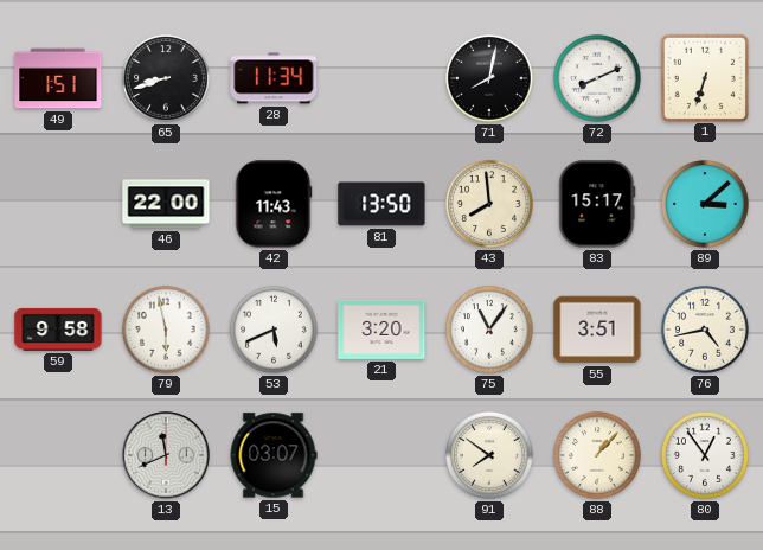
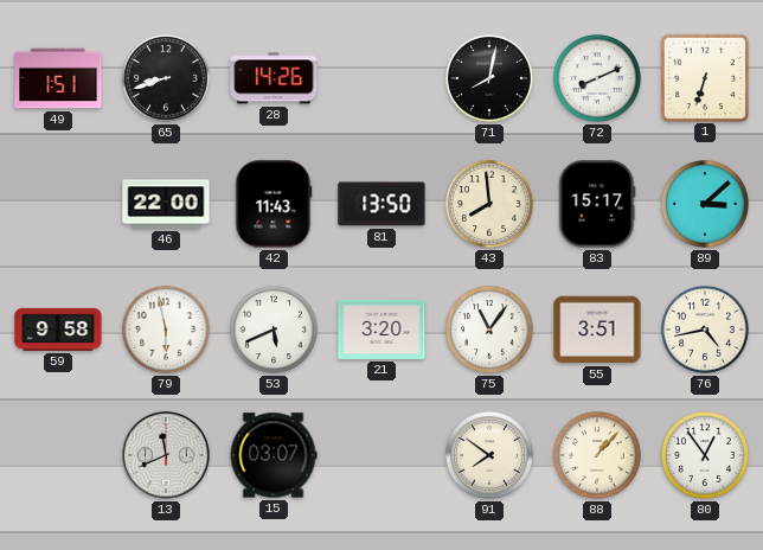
28: 11:34 -> 14:26
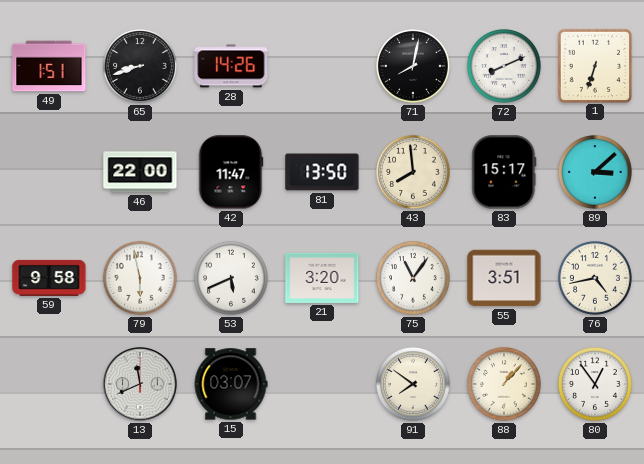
42: 11:43 -> 11:47
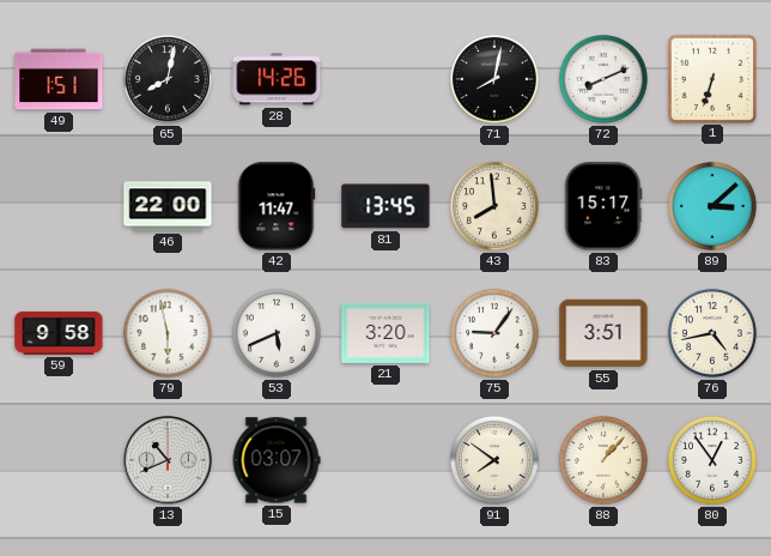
65: 8:42 -> 8:02
81: 13:50 -> 13:45
75: 11:06 -> 9:06
13: 11:41 -> 10:41
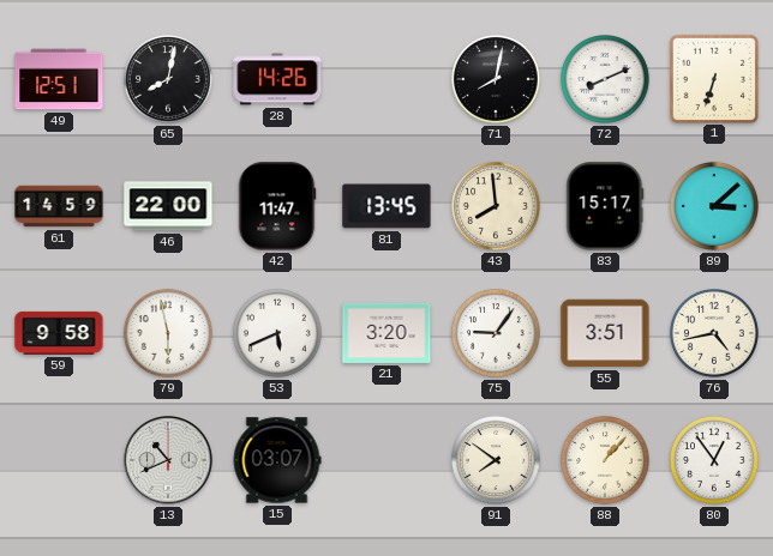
49: 1:51 -> 12:51
61: none -> 14:59
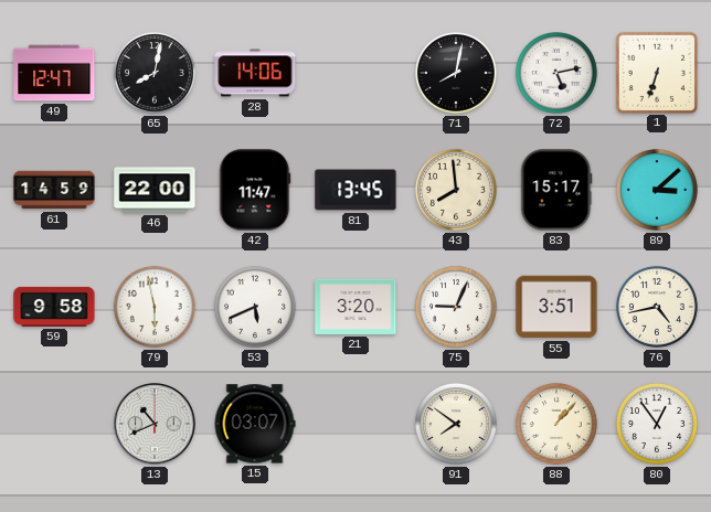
49: 12:51 -> 12:47
28: 14:26 -> 14:06
72: 8:11 -> 5:13
75: 9:06 -> 9:04
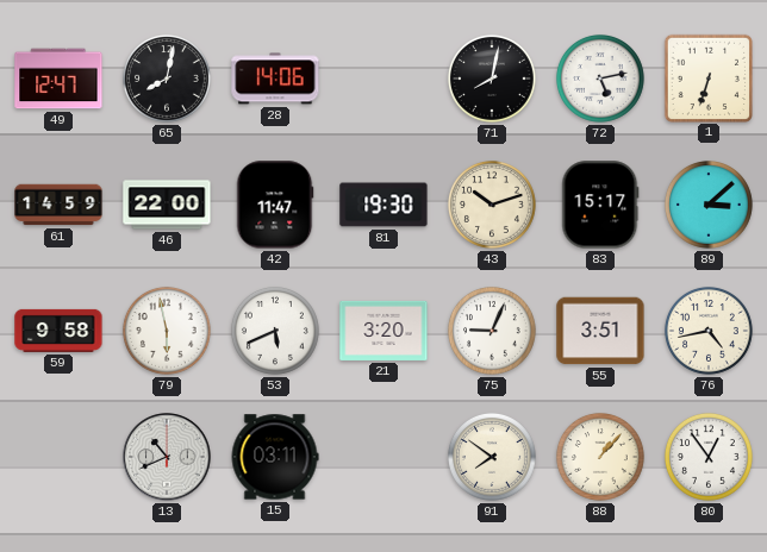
81: 13:45 -> 19:30
43: 7:59 -> 10:12
15: 03:07 -> 03:11
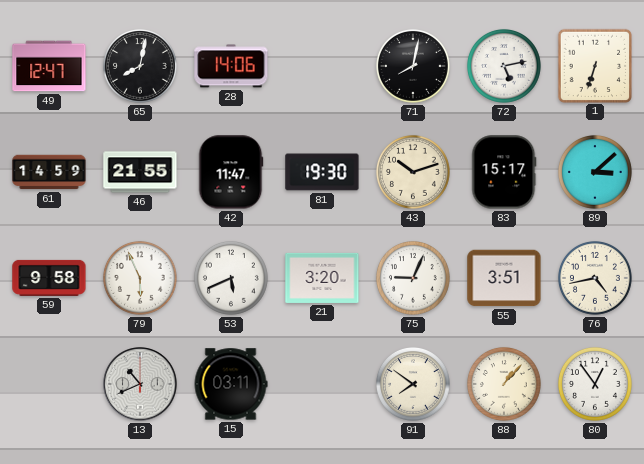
46: 22:00 -> 21:55
79: 5:58 -> 5:56
